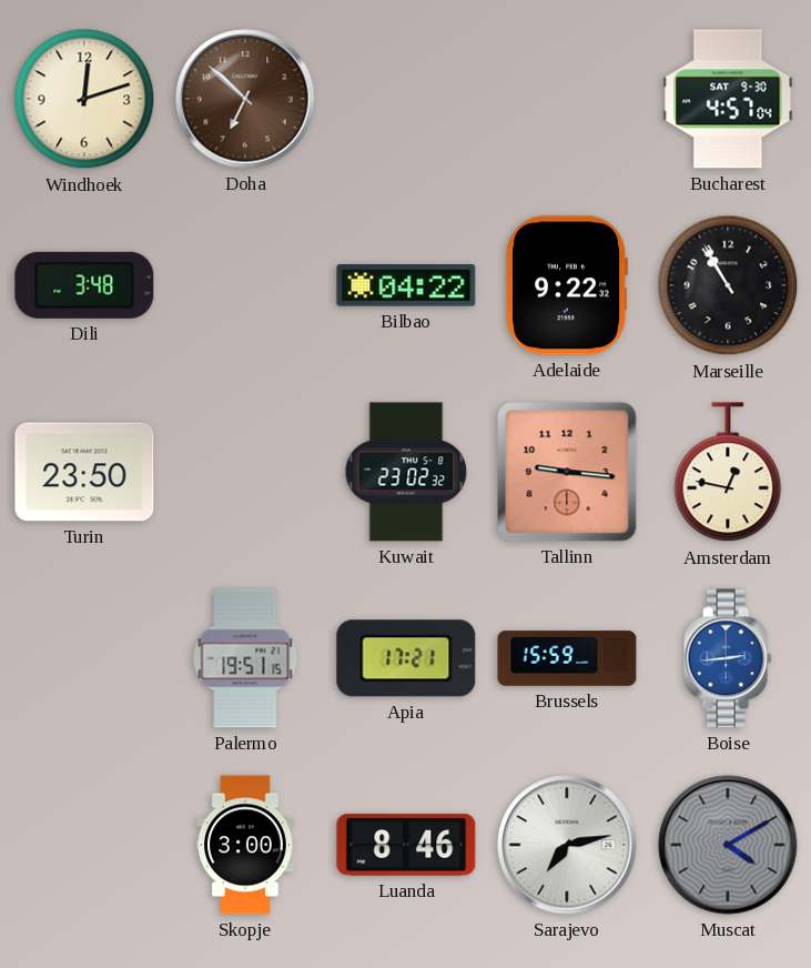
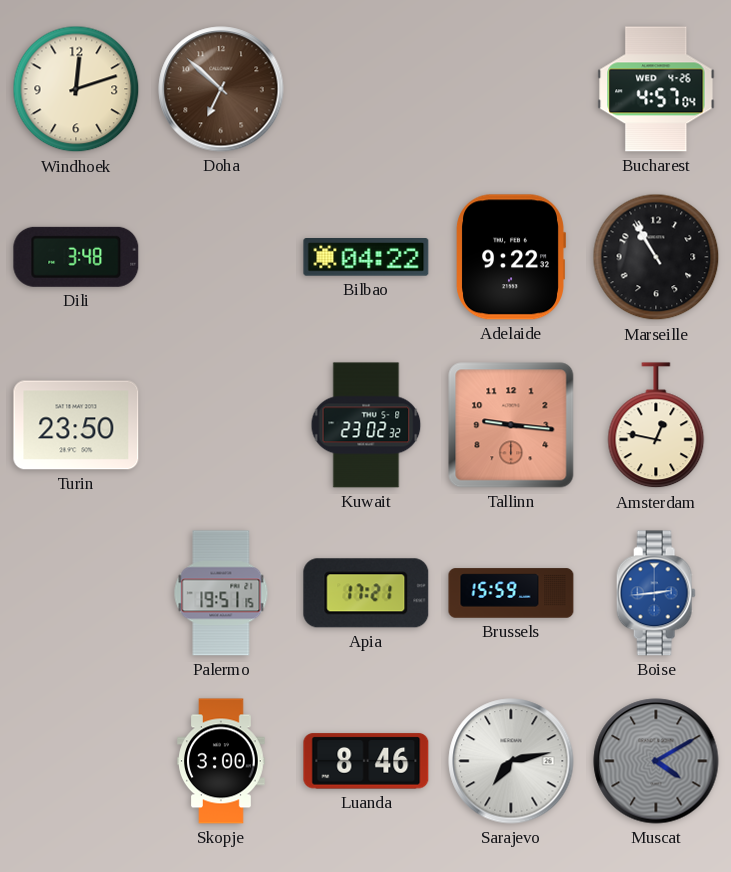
Bucharest date: SAT 9-30 -> WED 4-26
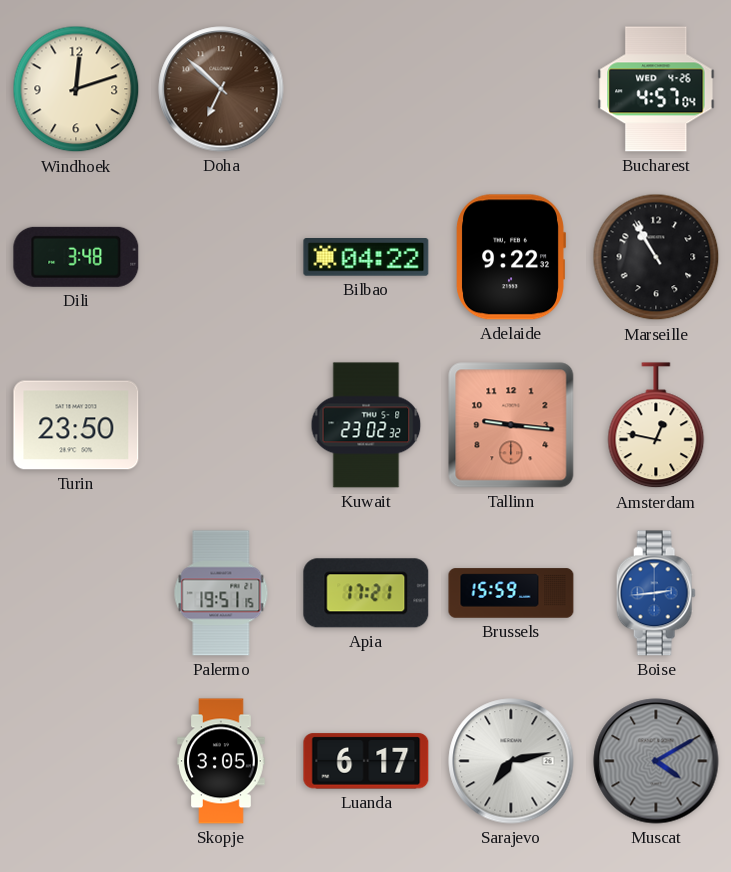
Skopje: 3:00 -> 3:05
Luanda: 8:46 -> 6:17
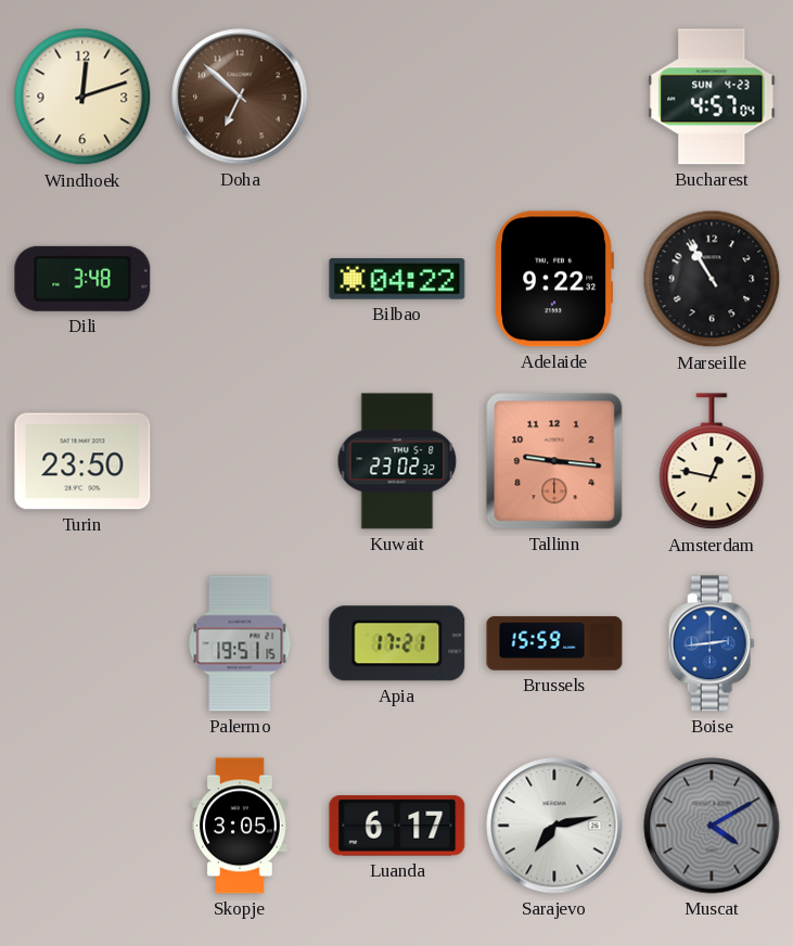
Bucharest date: WED 4-26 -> SUN 4-23
